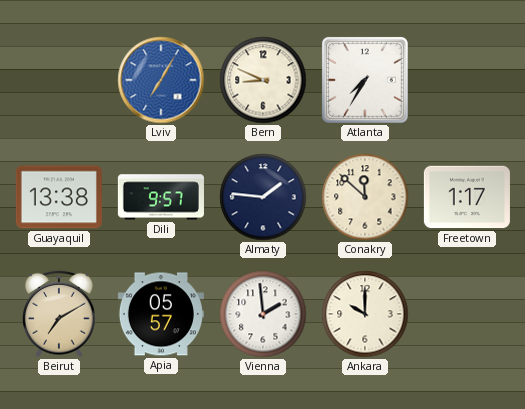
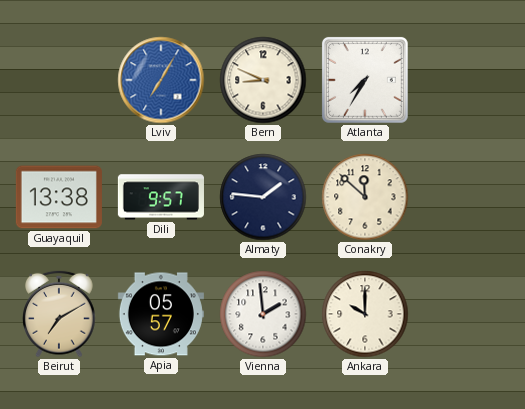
Freetown: 1:17 -> none
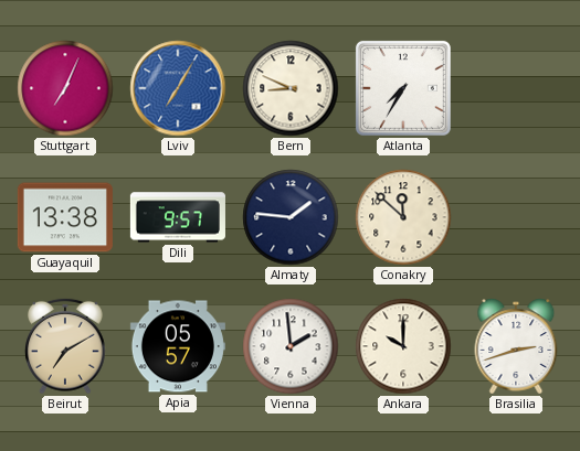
Stuttgart: none -> 7:04
Brasilia: none -> 2:42
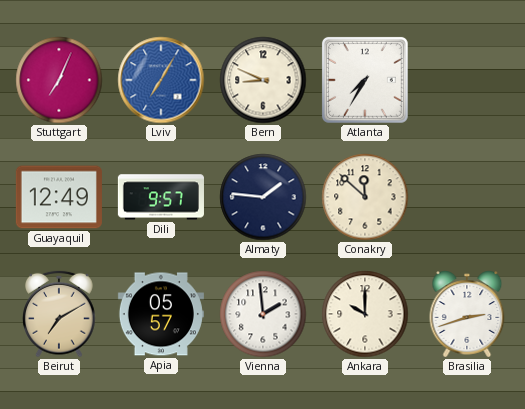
Guayaquil: 13:38 -> 12:49
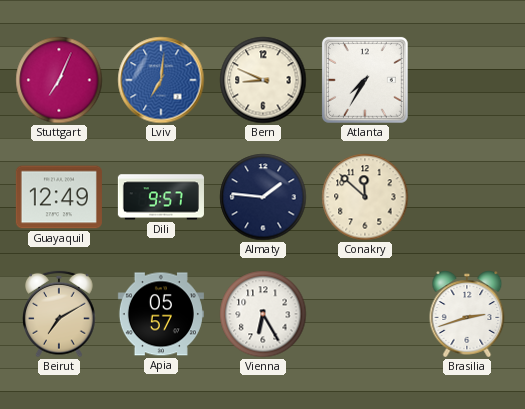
Lviv: 7:05 -> 7:01
Vienna: 1:59 -> 6:25
Ankara: 10:00 -> none
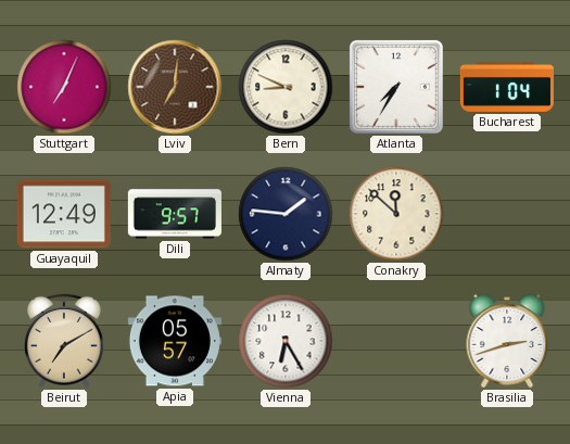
Lviv dial: blue -> brown
Bucharest: none -> 1:04
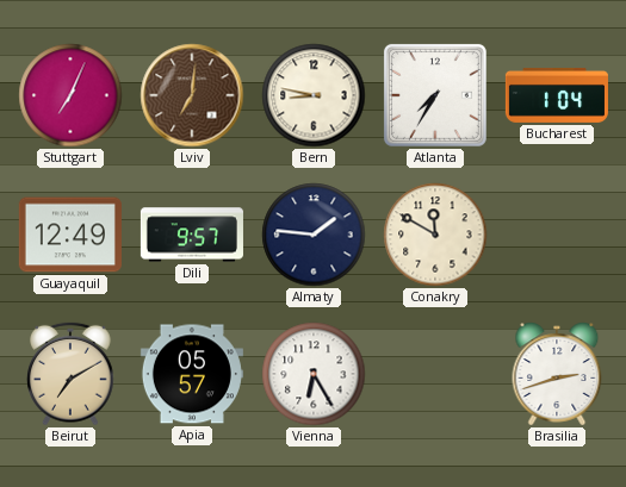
Bern: 8:49 -> 8:47
Conakry: 11:52 -> 11:50
